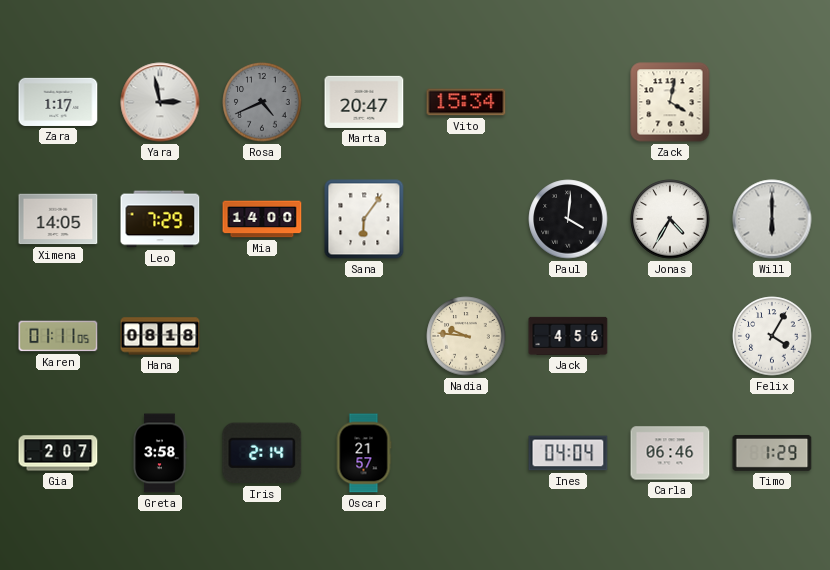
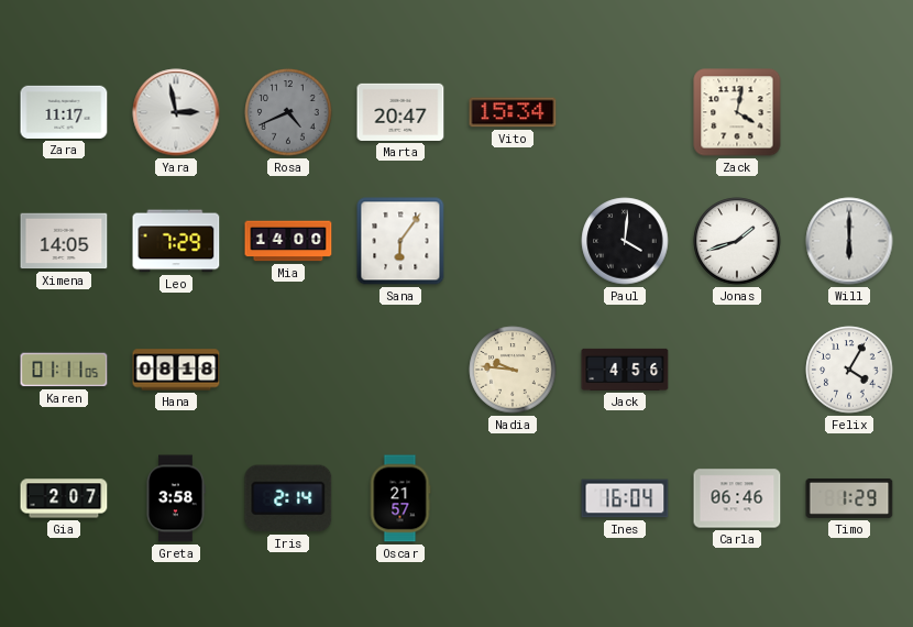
Zara: 1:17 -> 11:17
Jonas: 4:35 -> 1:42
Ines: 04:04 -> 16:04
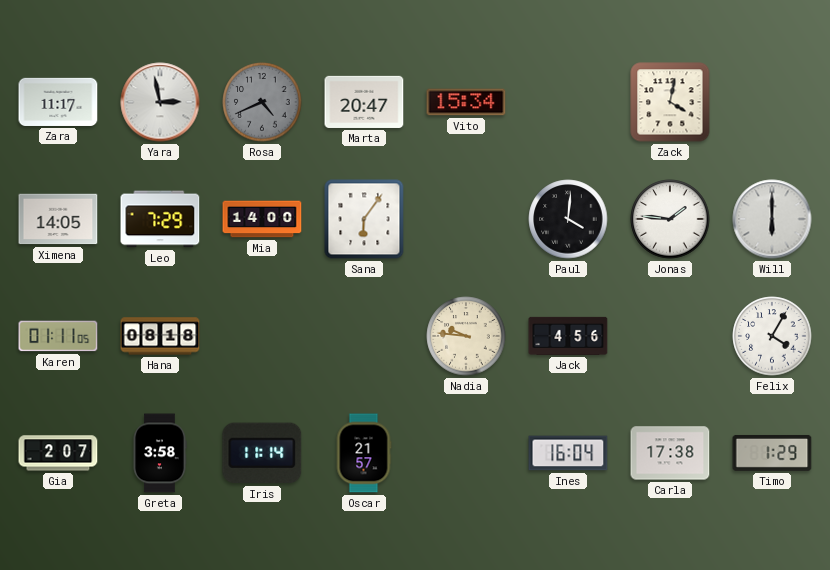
Jonas: 1:42 -> 1:46
Iris: 2:14 -> 11:14
Carla: 06:46 -> 17:38
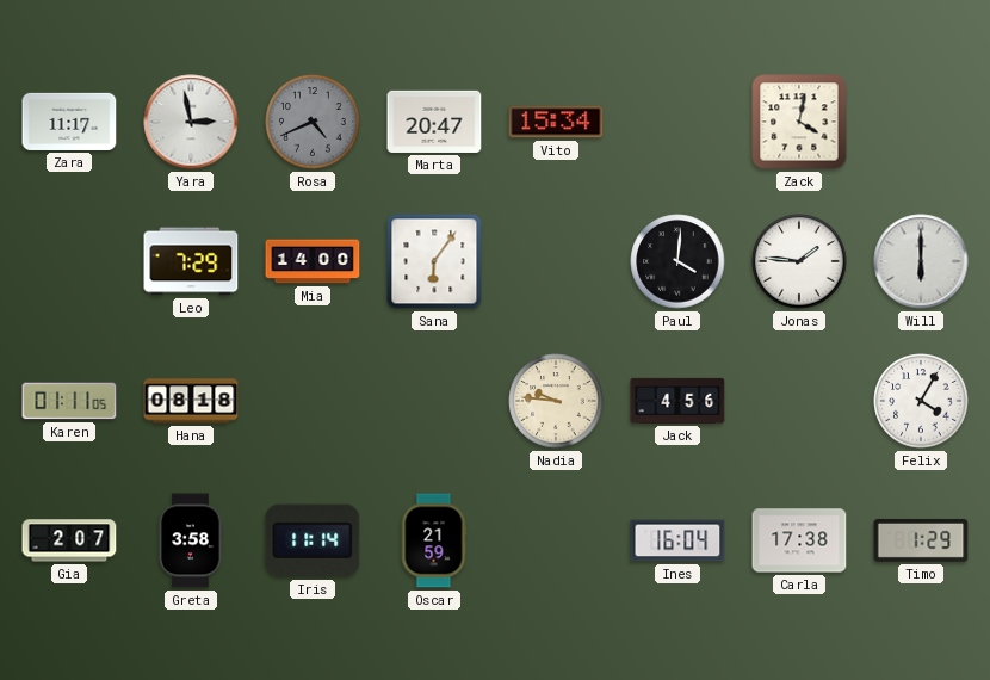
Ximena: 14:05 -> none
Oscar: 21:57 -> 21:59
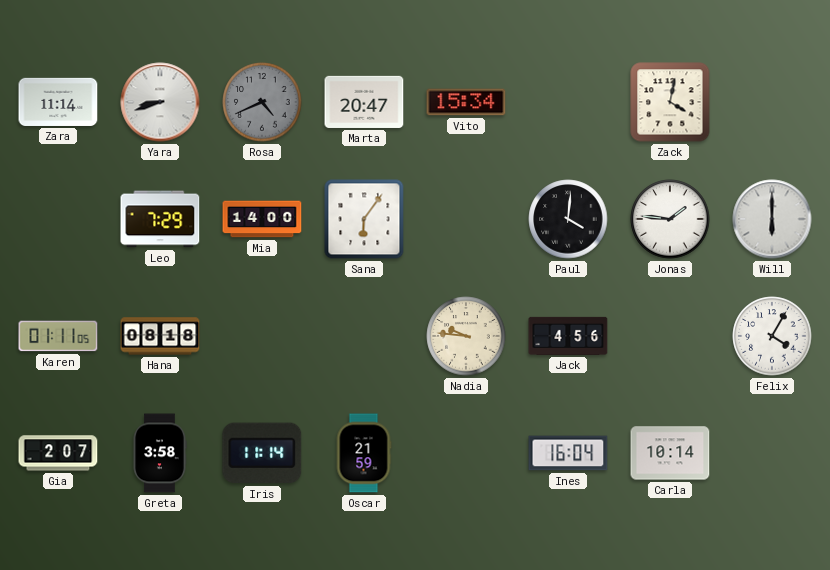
Zara: 11:17 -> 11:14
Yara: 2:58 -> 8:42
Carla: 17:38 -> 10:14
Timo: 1:29 -> none
